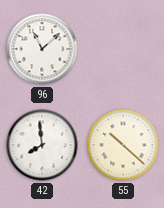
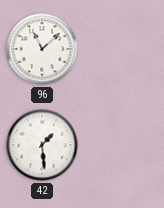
42: 7:59 -> 1:29
55: 10:22 -> none
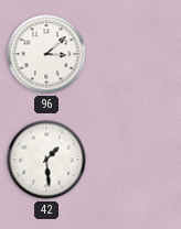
96: 11:08 -> 3:08
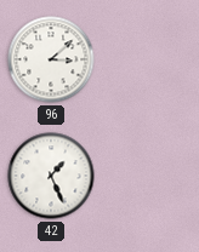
42: 1:29 -> 1:26
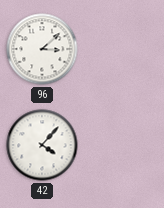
42: 1:26 -> 4:07
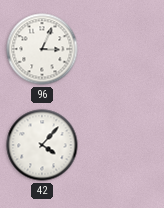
96: 3:08 -> 3:04
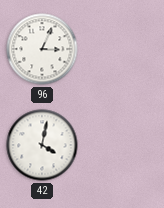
42: 4:07 -> 4:02
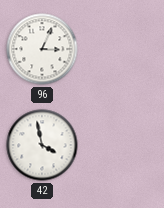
42: 4:02 -> 3:58
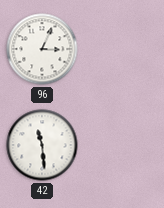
42: 3:58 -> 11:29
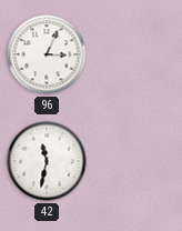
42: 11:29 -> 11:32
